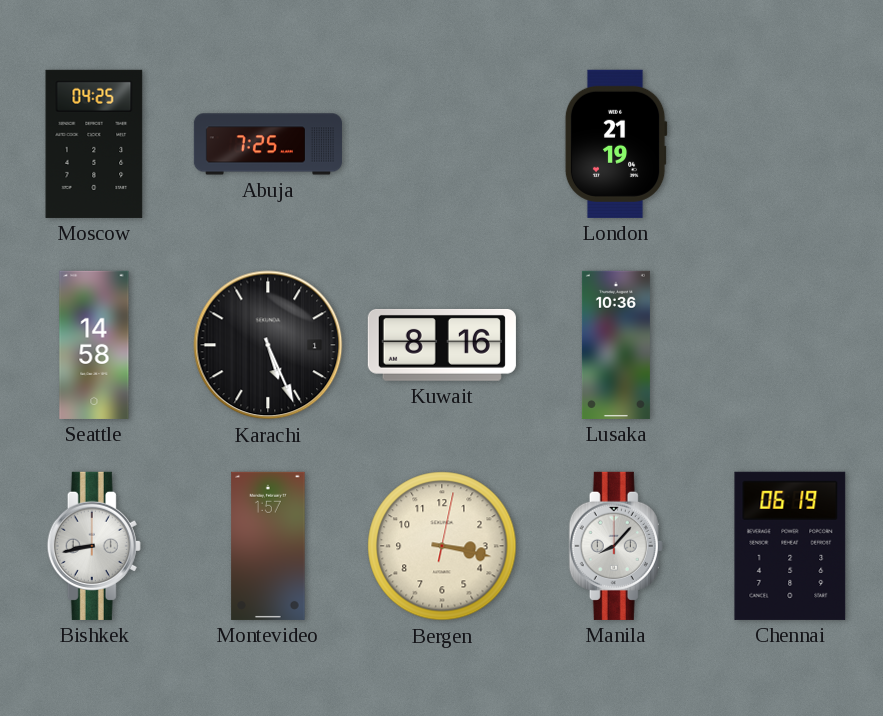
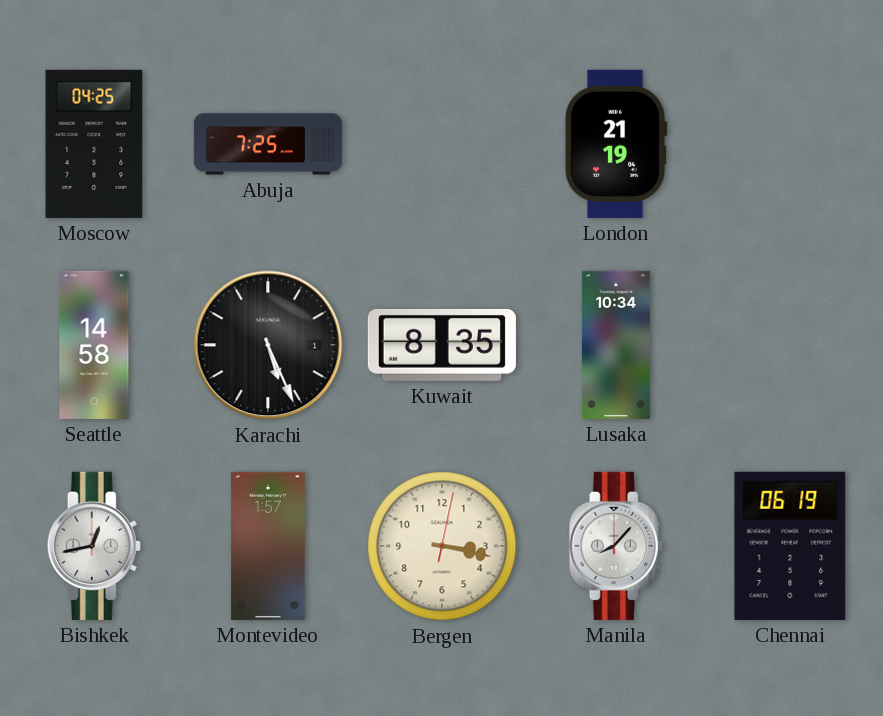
Kuwait: 8:16 -> 8:35
Lusaka: 10:36 -> 10:34
Bishkek: 8:43 -> 12:43
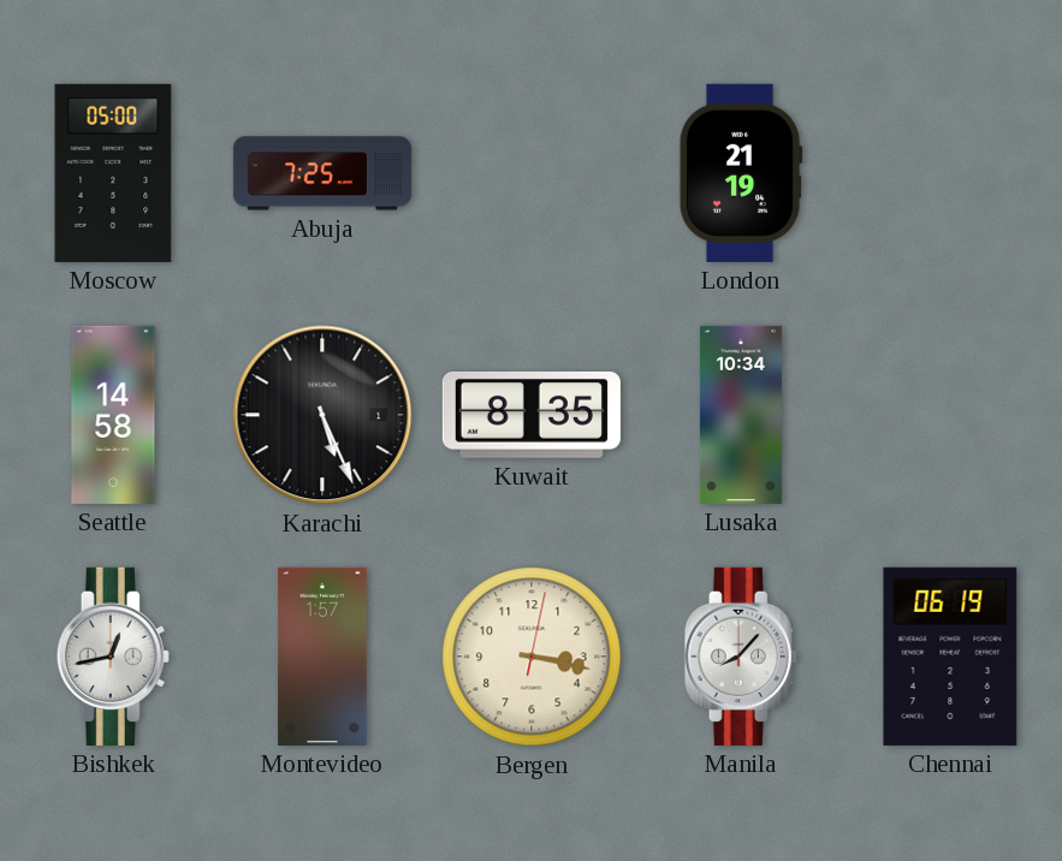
Moscow: 04:25 -> 05:00
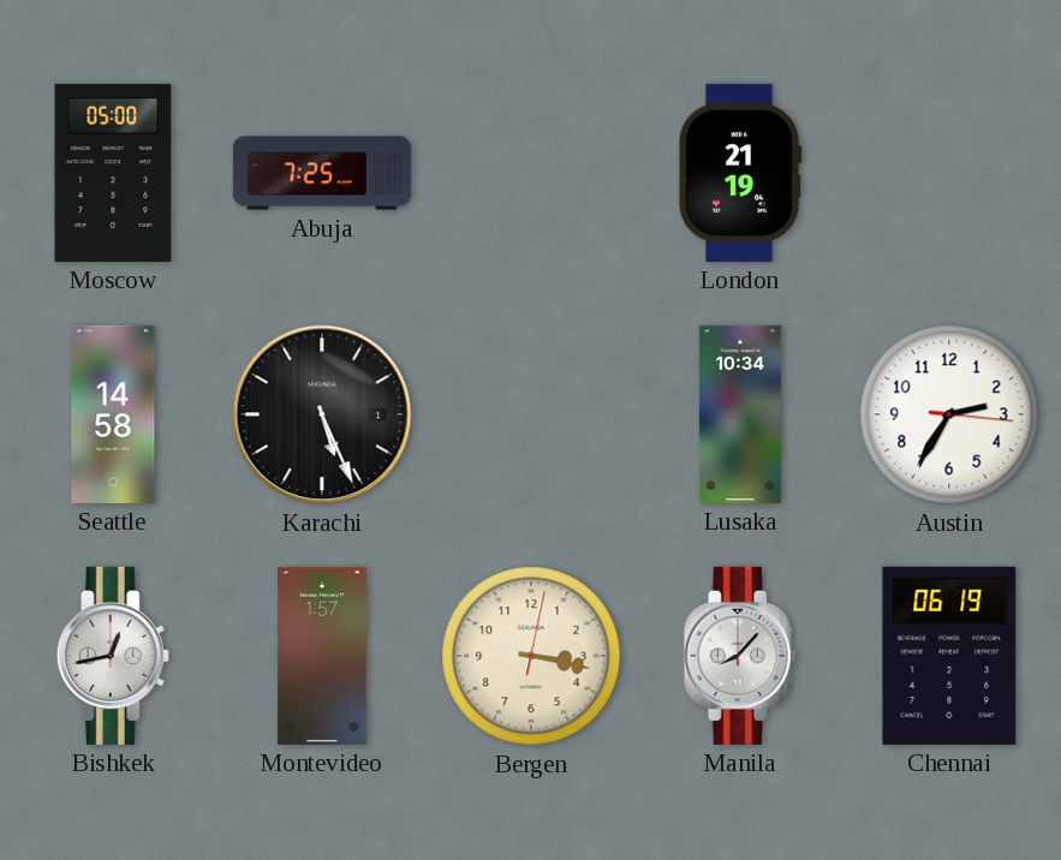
Kuwait: 8:35 -> none
Austin: none -> 2:35
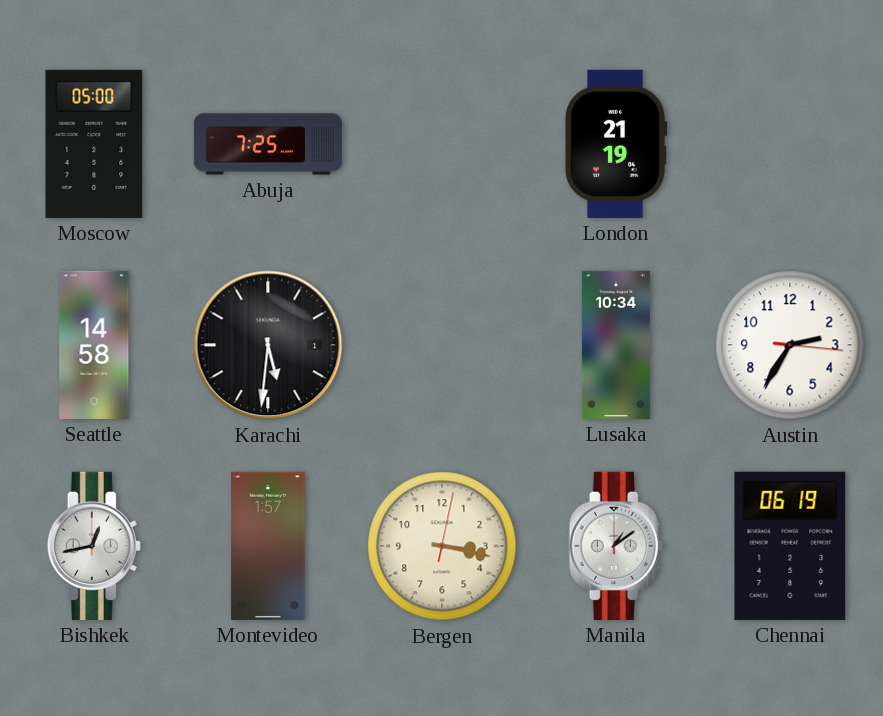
Karachi: 5:26 -> 5:31
Manila: 8:07 -> 1:09
